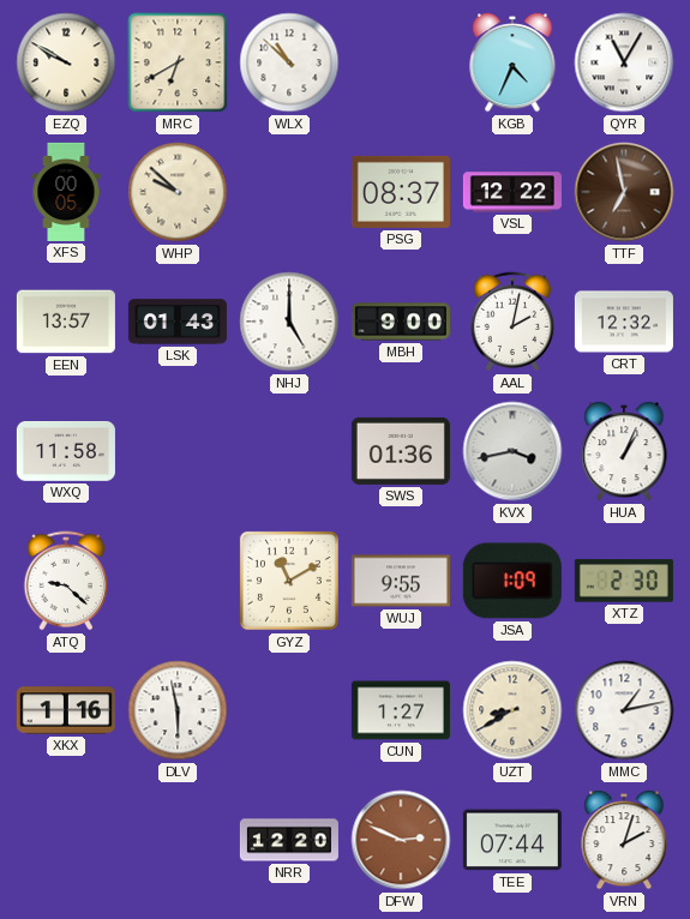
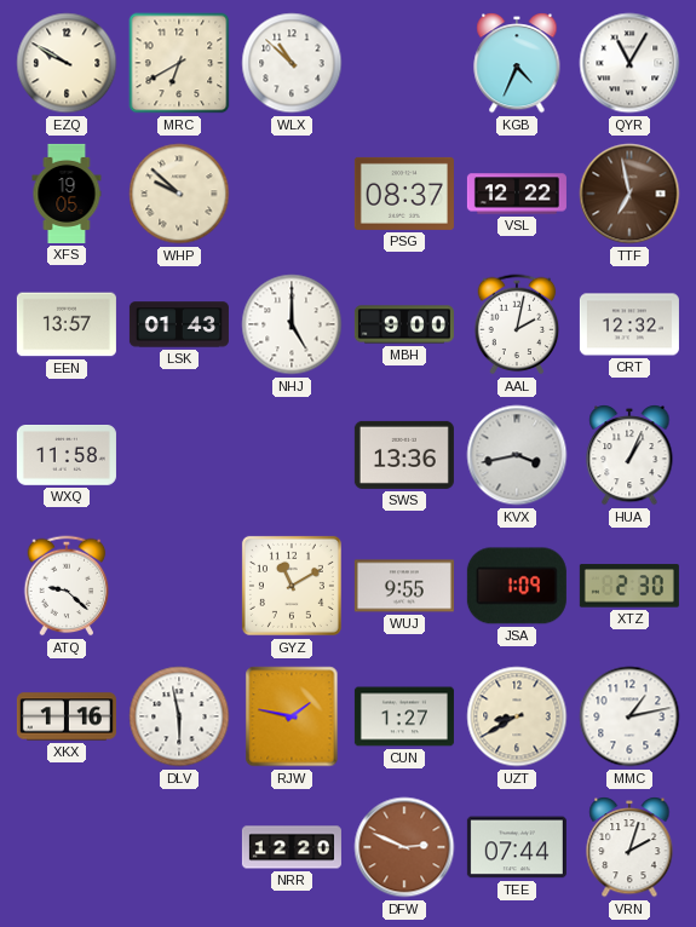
XFS: 00:05 -> 19:05
SWS: 01:36 -> 13:36
RJW: none -> 1:47
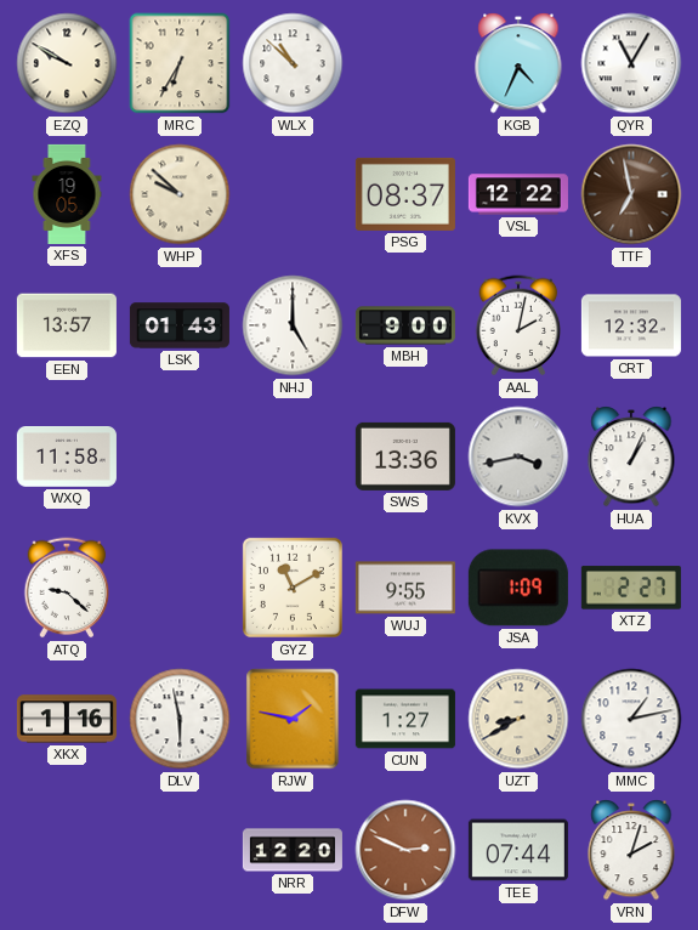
MRC: 6:40 -> 6:35
XTZ: 2:30 -> 2:27
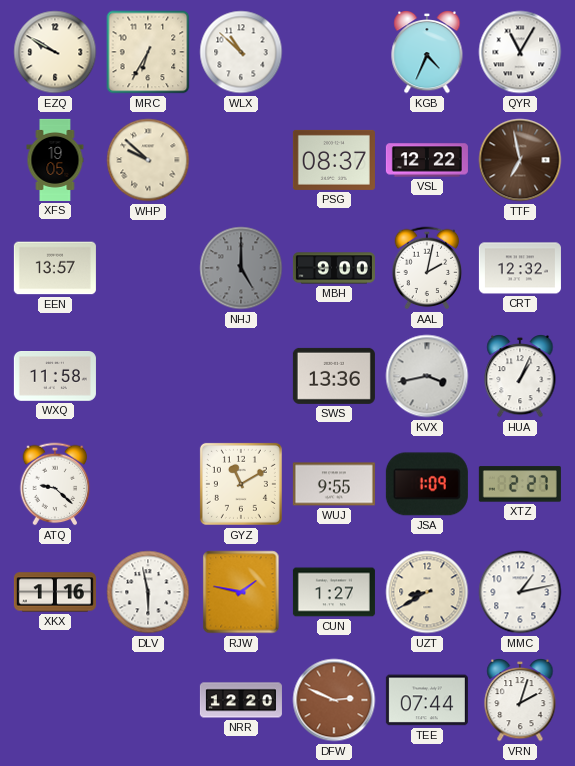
LSK: 01:43 -> none
NHJ dial: white -> grey
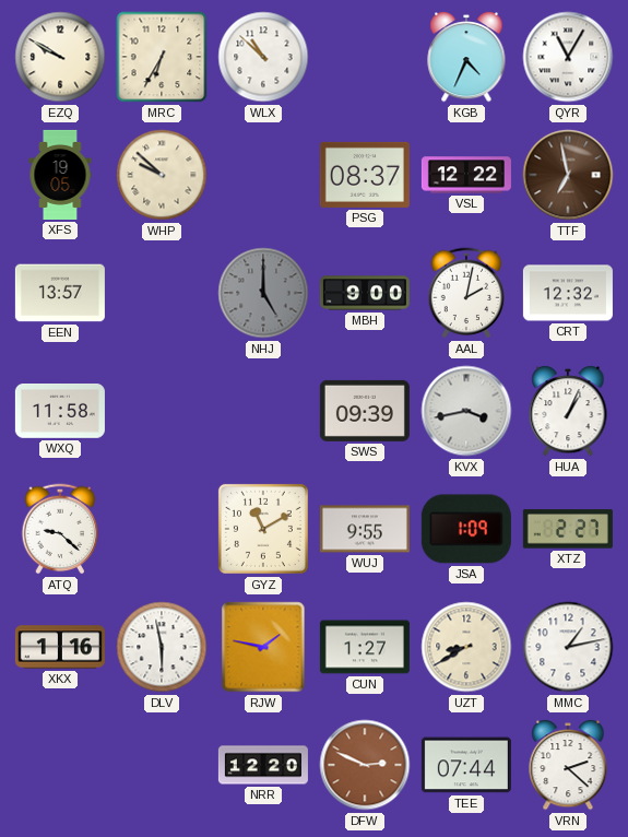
SWS: 13:36 -> 09:39
VRN: 2:03 -> 2:22
